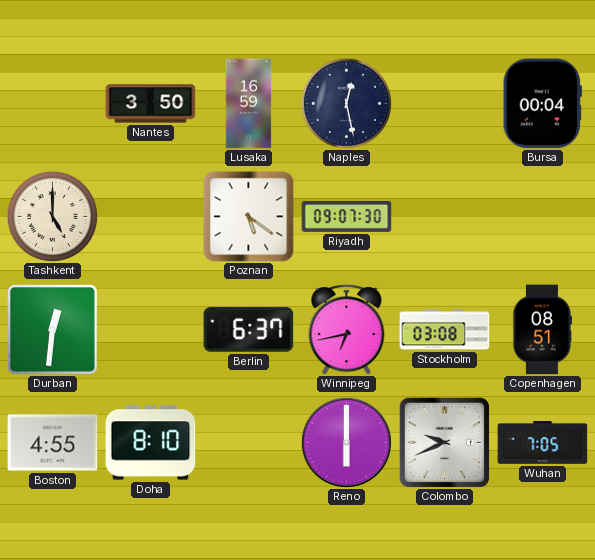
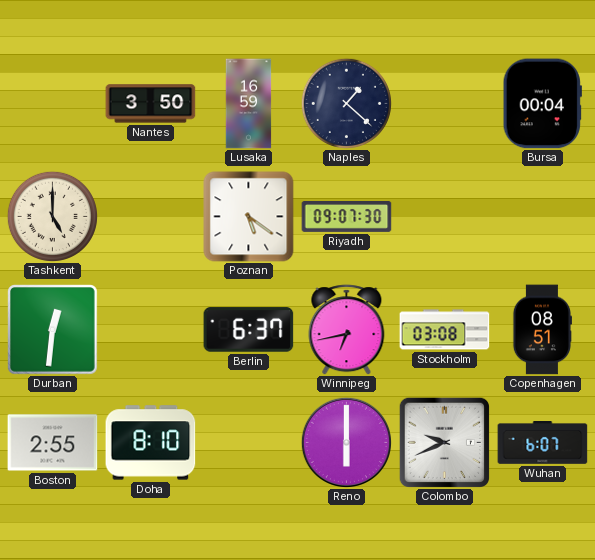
Naples: 12:28 -> 1:22
Boston: 4:55 -> 2:55
Wuhan: 7:05 -> 6:07
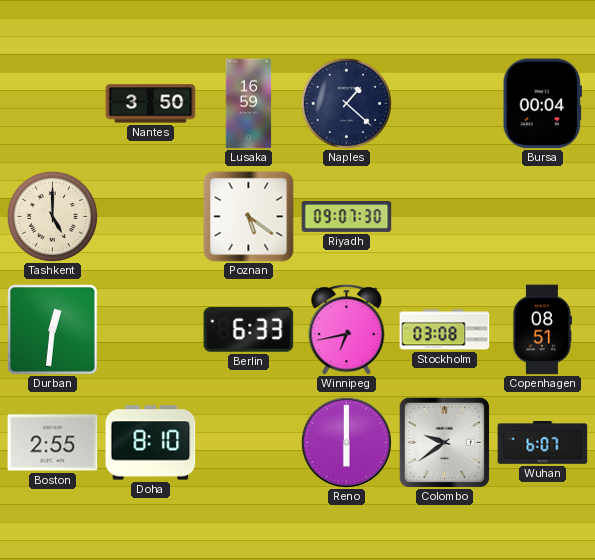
Berlin: 6:37 -> 6:33
Colombo: 9:41 -> 9:39
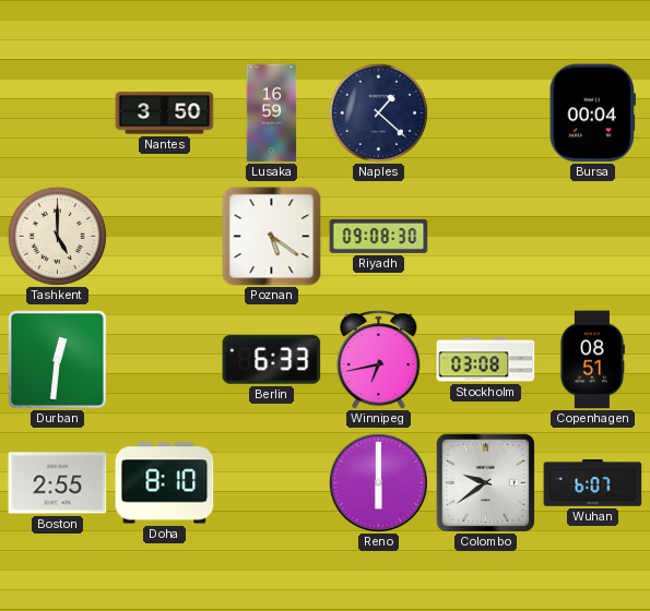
Riyadh: 09:07 -> 09:08
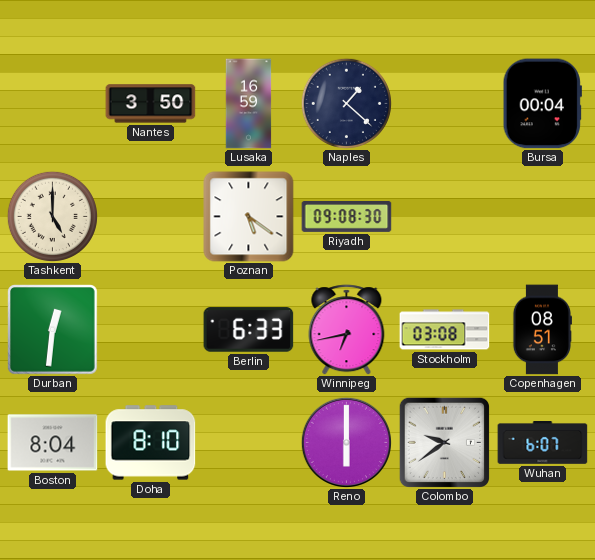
Boston: 2:55 -> 8:04
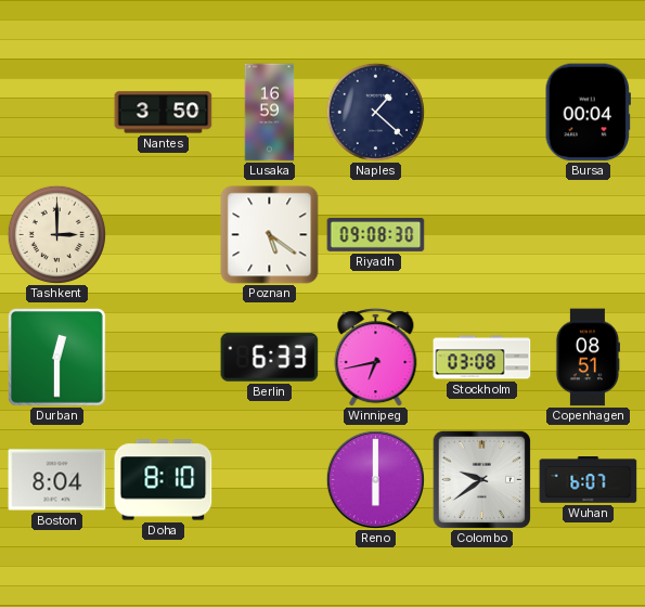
Tashkent: 5:00 -> 3:00
Durban: 12:31 -> 12:30
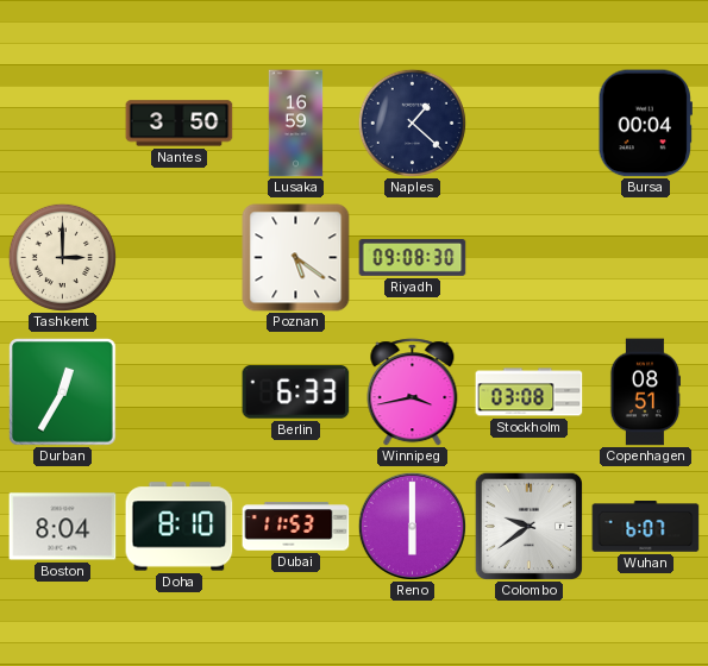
Durban: 12:30 -> 12:35
Winnipeg: 6:43 -> 3:43
Dubai: none -> 11:53
